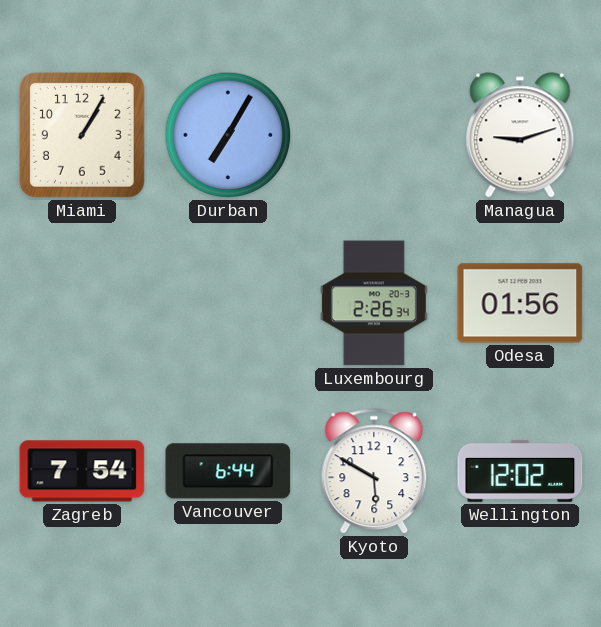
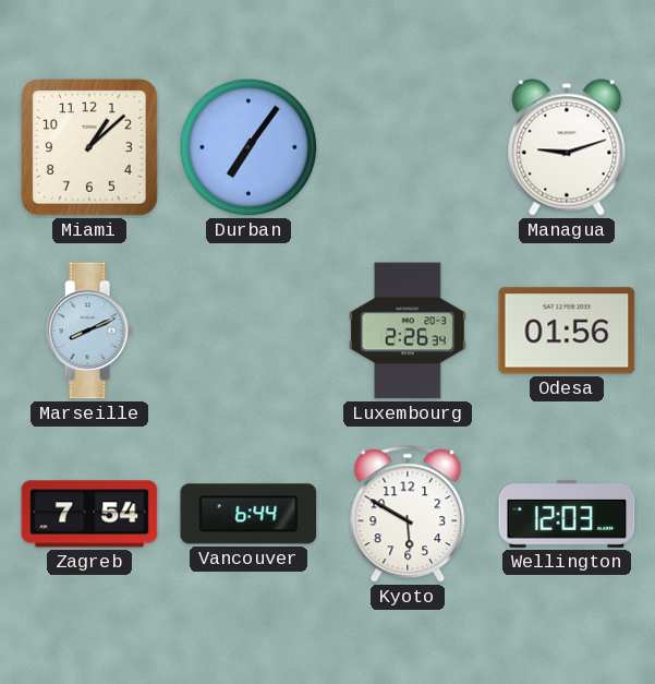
Miami: 1:05 -> 1:08
Durban: 7:05 -> 7:06
Marseille: none -> 8:11
Wellington: 12:02 -> 12:03
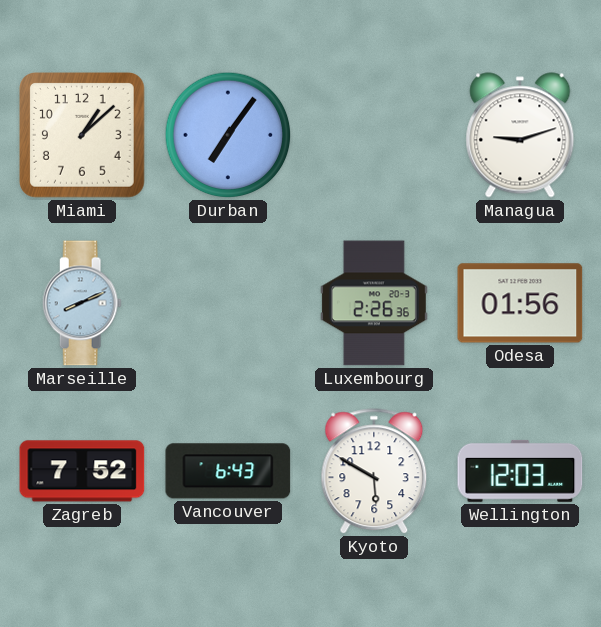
Luxembourg: 2:26:34 -> 2:26:36
Zagreb: 7:54 -> 7:52
Vancouver: 6:44 -> 6:43
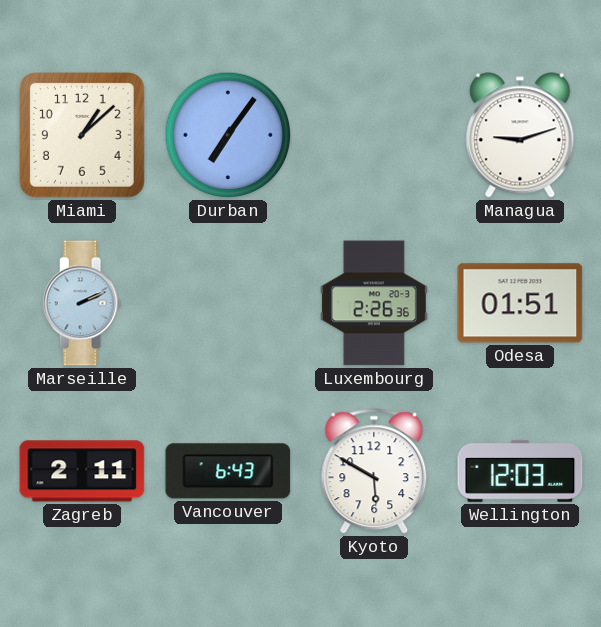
Marseille: 8:11 -> 2:11
Odesa: 01:56 -> 01:51
Zagreb: 7:52 -> 2:11
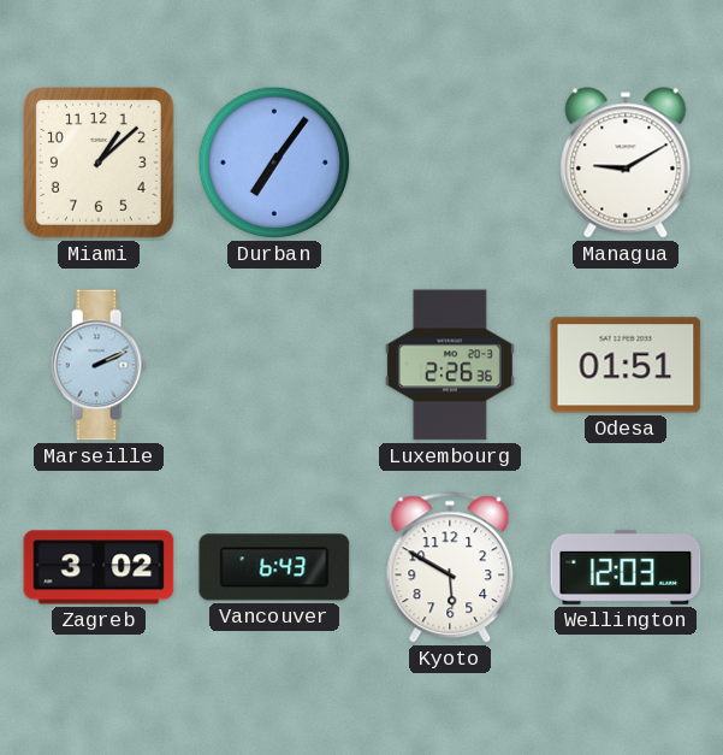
Managua: 9:12 -> 9:10
Zagreb: 2:11 -> 3:02
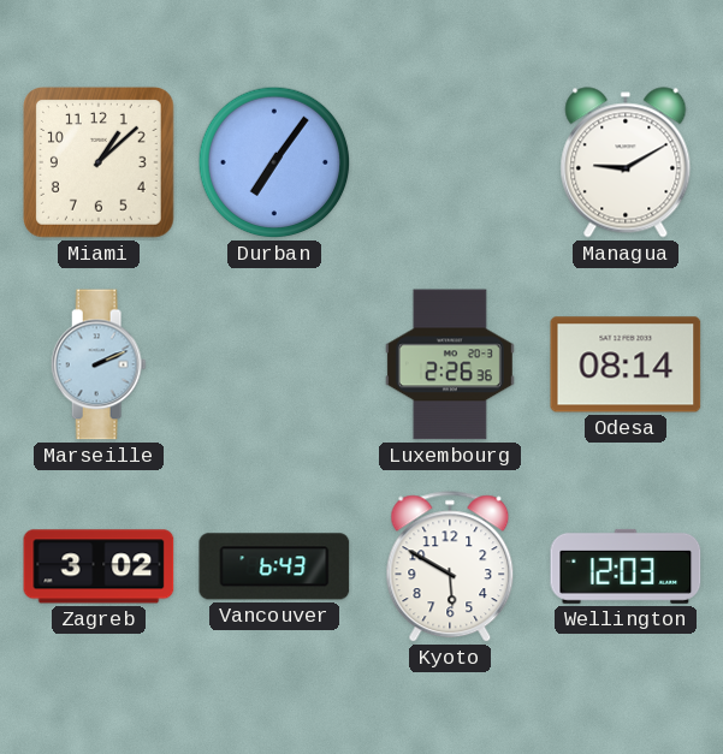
Odesa: 01:51 -> 08:14
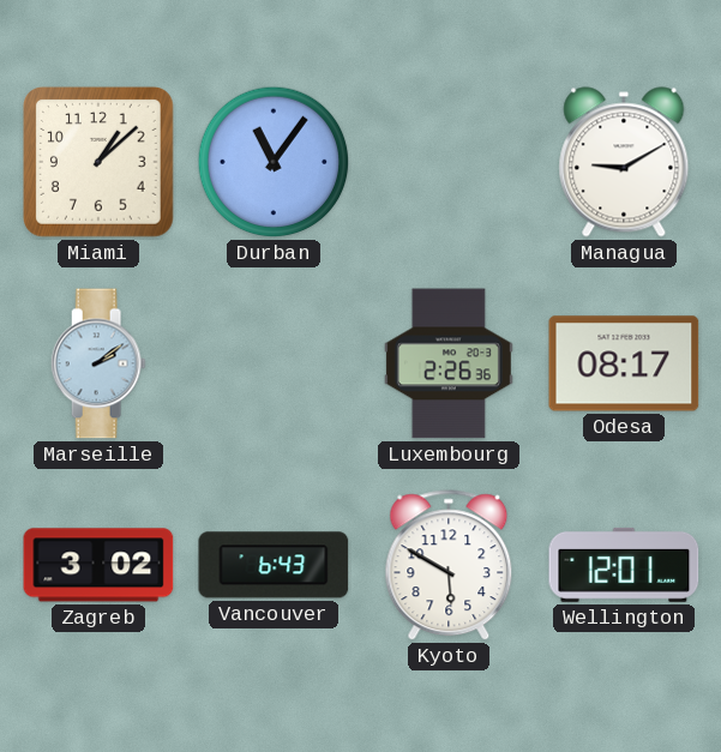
Durban: 7:06 -> 11:06
Marseille: 2:11 -> 2:09
Odesa: 08:14 -> 08:17
Wellington: 12:03 -> 12:01
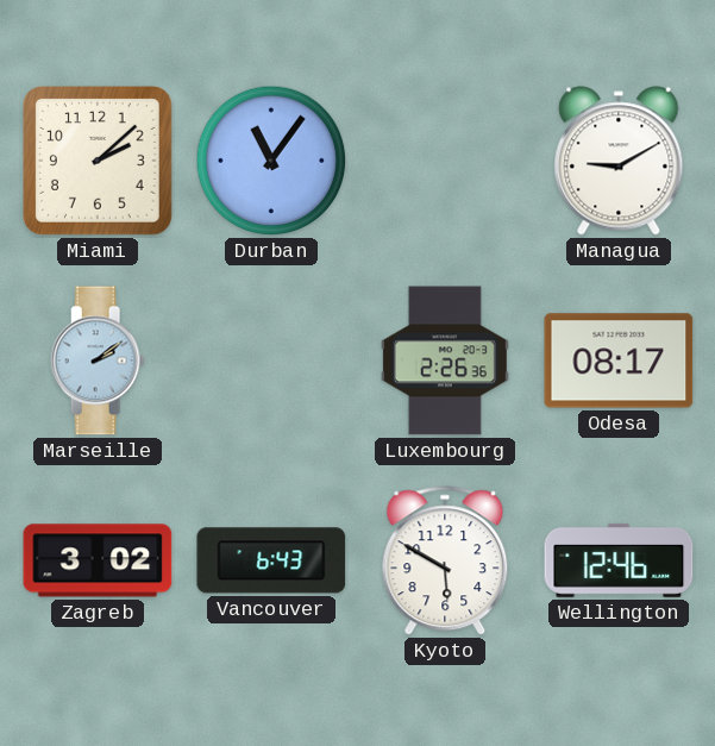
Miami: 1:08 -> 2:08
Wellington: 12:01 -> 12:46
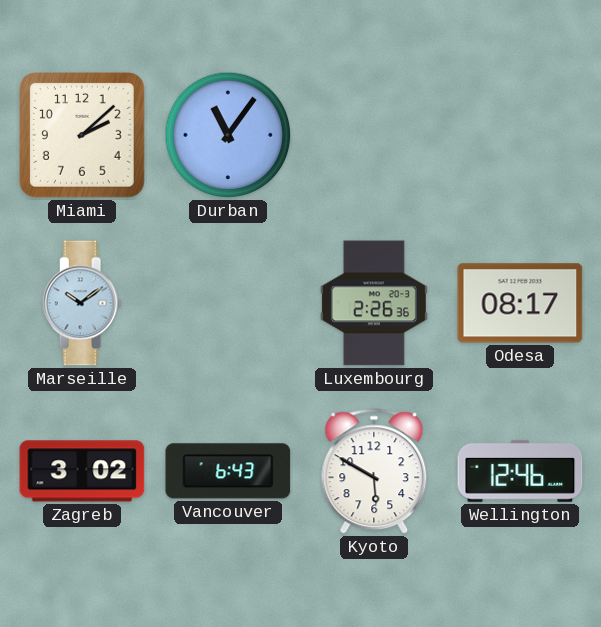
Managua: 9:10 -> none
Marseille: 2:09 -> 10:09
